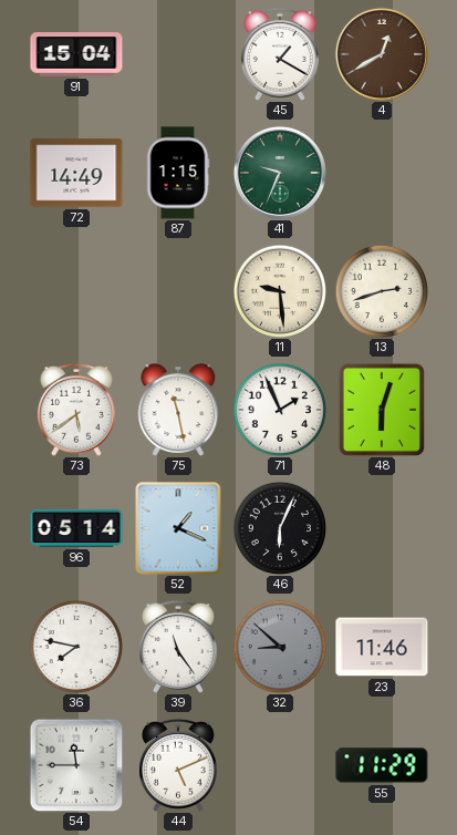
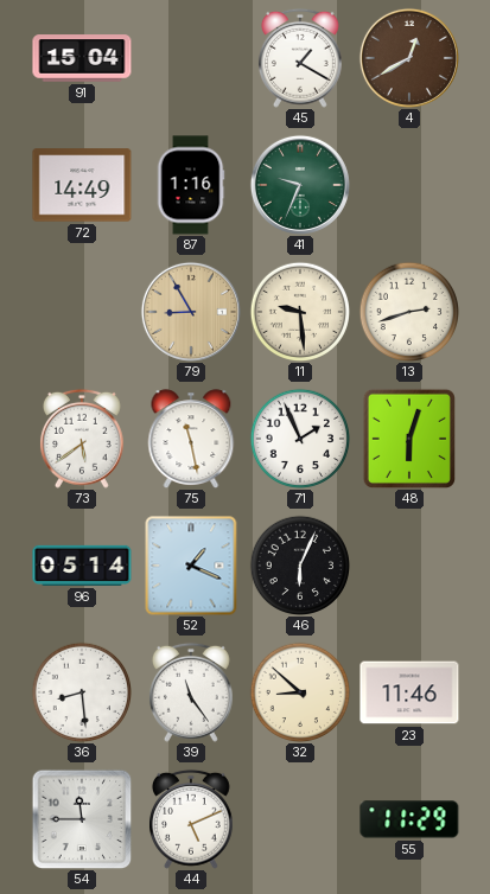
87: 1:15 -> 1:16
79: none -> 8:55
36: 7:47 -> 8:29
32 dial: grey -> cream
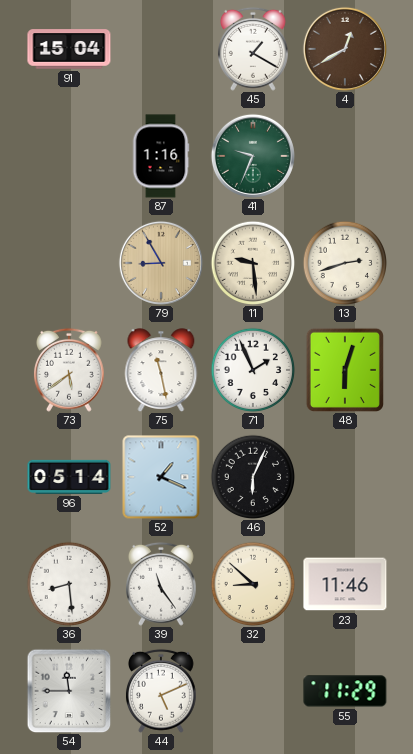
72: 14:49 -> none
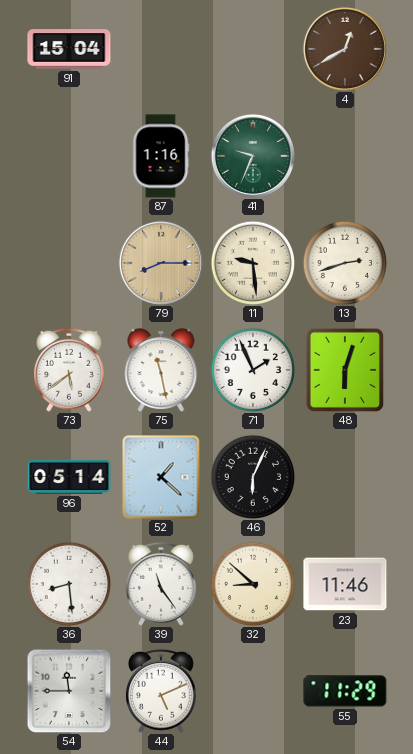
45: 1:20 -> none
79: 8:55 -> 8:15
52: 1:19 -> 1:22
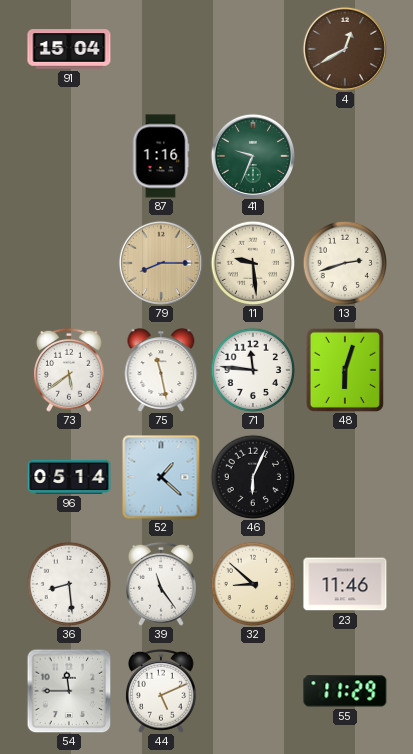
71: 1:56 -> 11:46
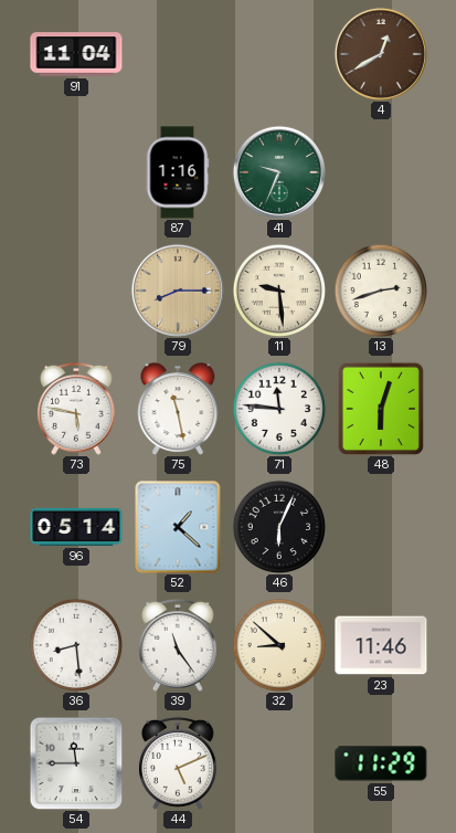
91: 15:04 -> 11:04
73: 5:39 -> 5:47
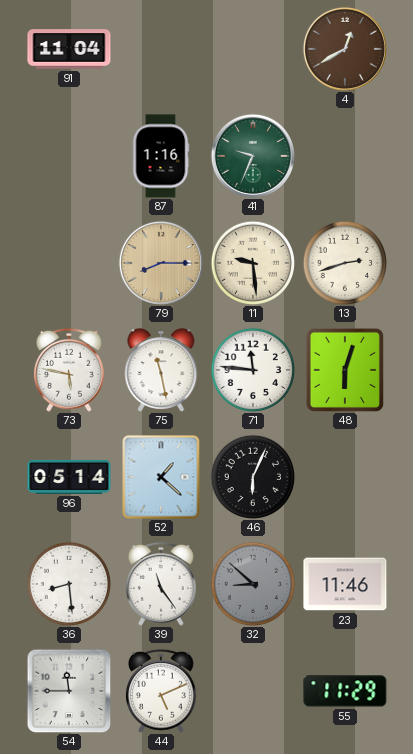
32 dial: cream -> grey
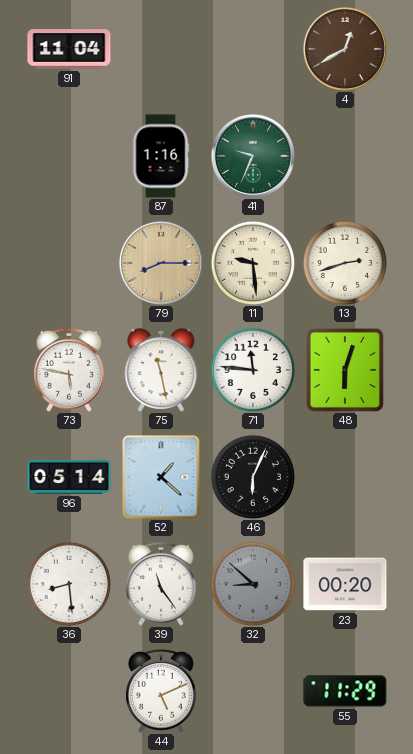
23: 11:46 -> 00:20
54: 11:45 -> none
